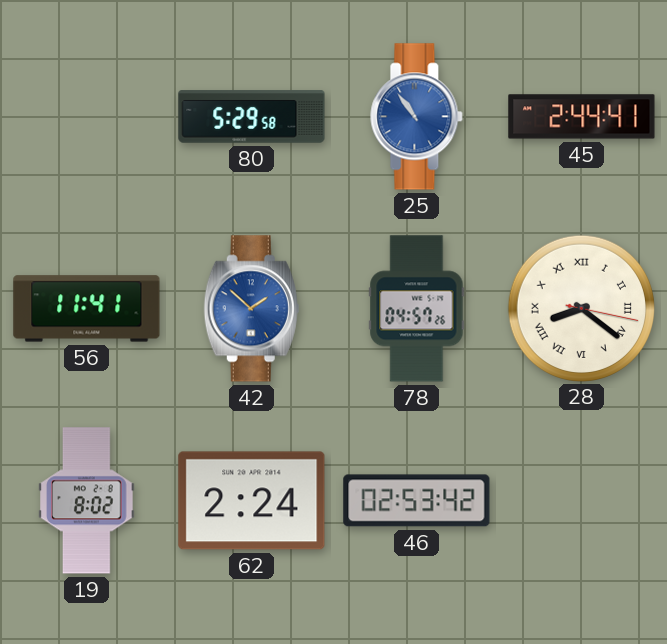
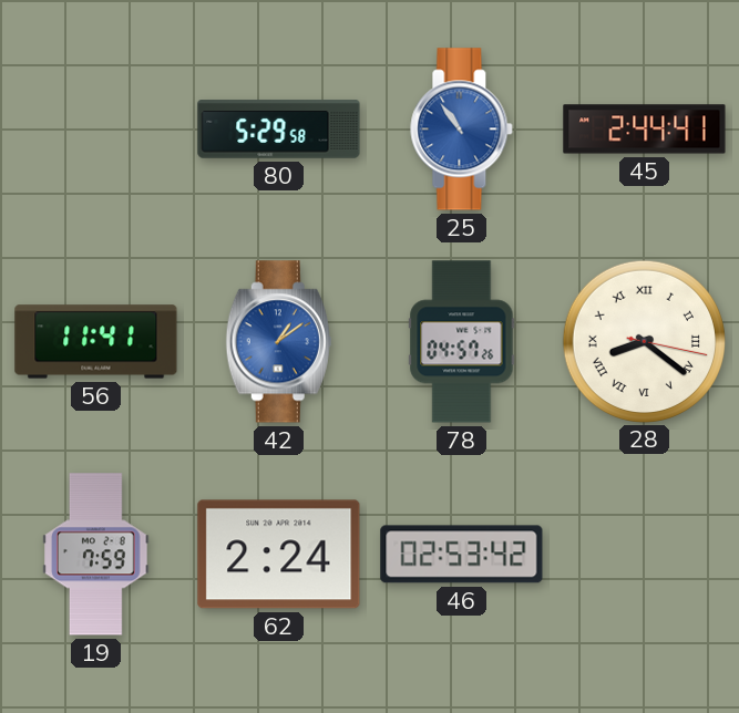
42: 1:52 -> 1:09
19: 8:02 -> 7:59
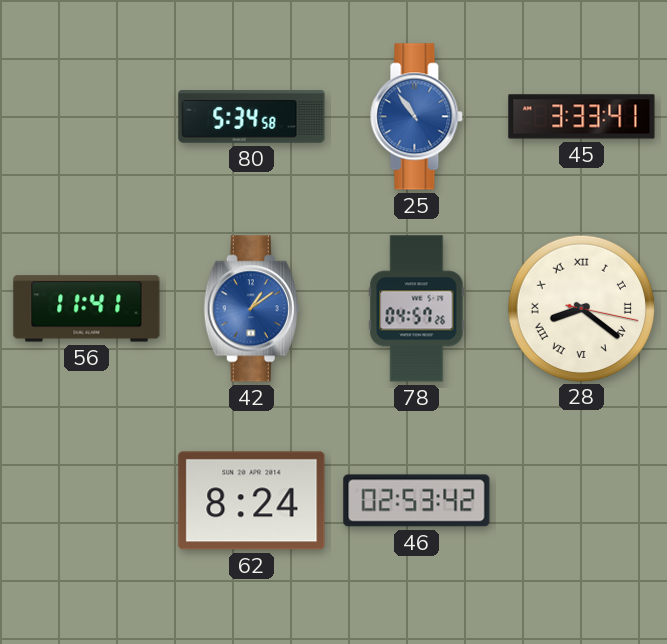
80: 5:29 -> 5:34
45: 2:44 -> 3:33
19: 7:59 -> none
62: 2:24 -> 8:24
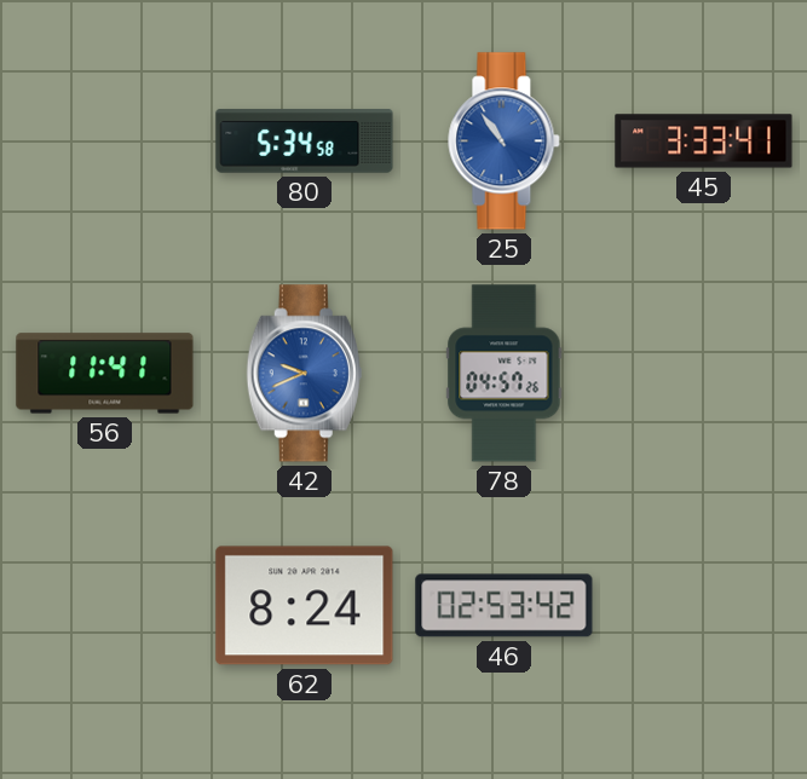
42: 1:09 -> 9:41
28: 8:21 -> none
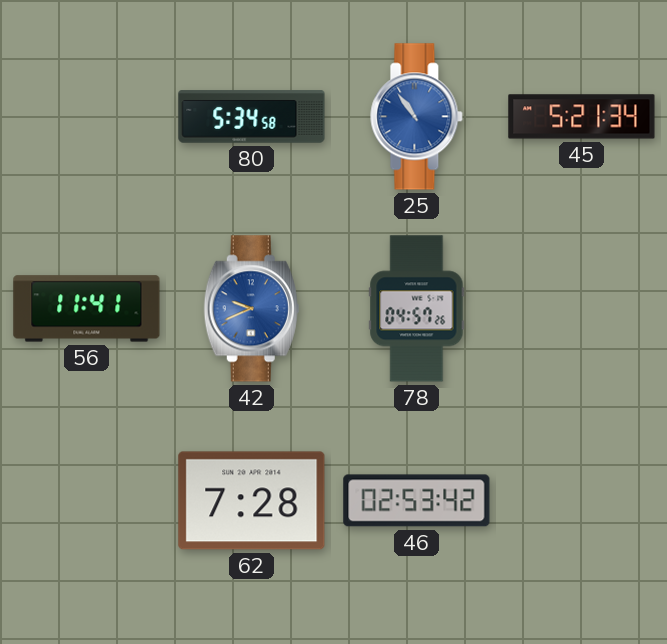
45: 3:33 -> 5:21
62: 8:24 -> 7:28
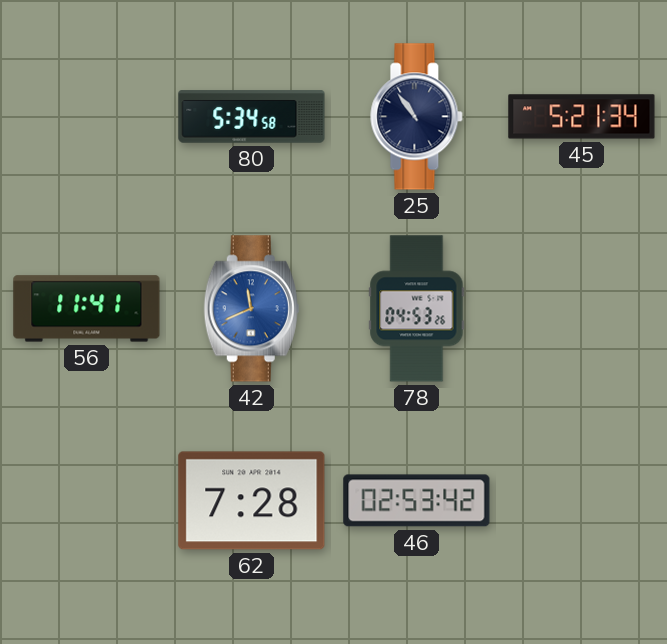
25 dial: blue -> navy
42: 9:41 -> 11:41
78: 04:57 -> 04:53
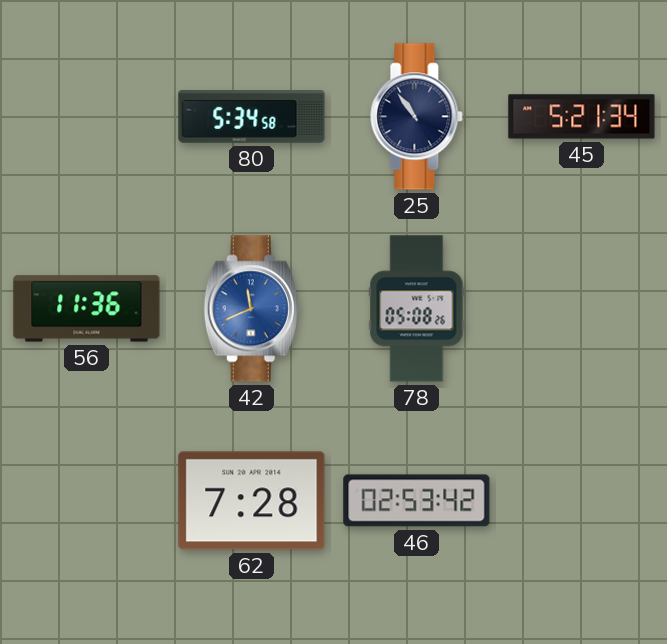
56: 11:41 -> 11:36
78: 04:53 -> 05:08
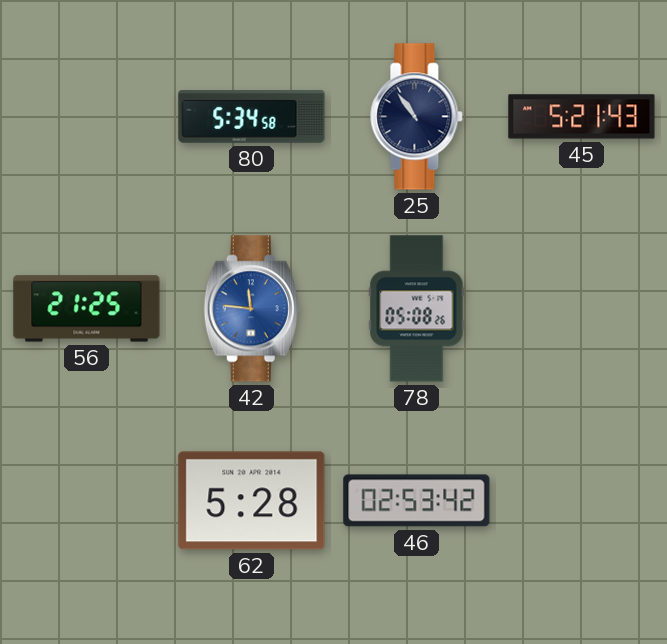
45: 5:21:34 -> 5:21:43
56: 11:36 -> 21:25
42: 11:41 -> 11:46
62: 7:28 -> 5:28
